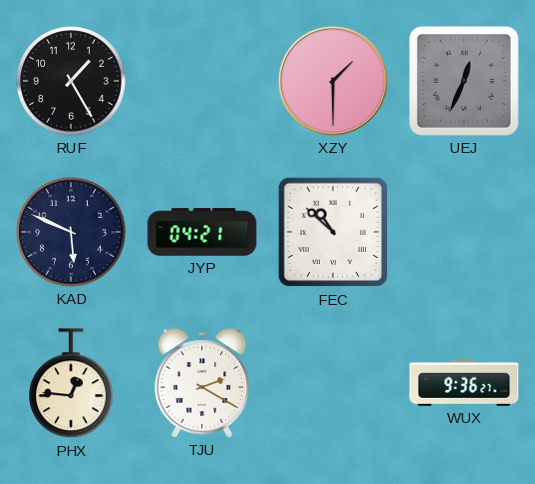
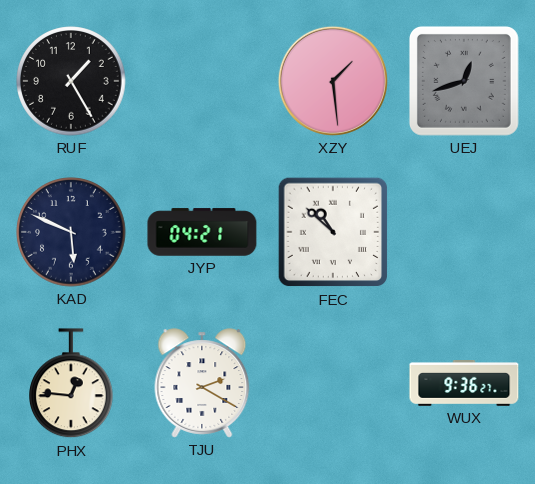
XZY: 1:30 -> 1:29
UEJ: 12:34 -> 12:42
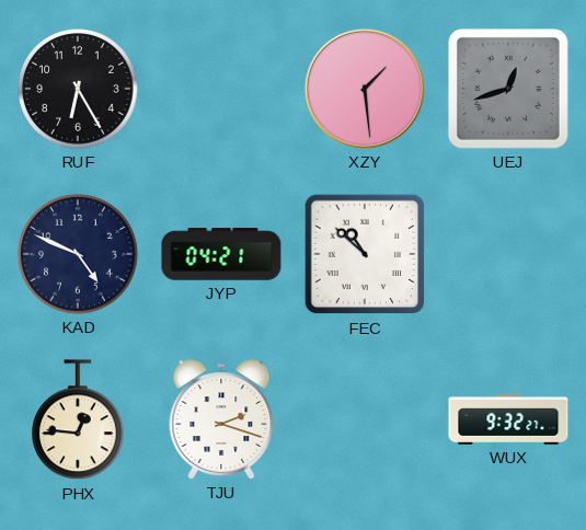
RUF: 1:25 -> 6:25
KAD: 5:49 -> 4:49
TJU: 2:20 -> 2:18
WUX: 9:36 -> 9:32
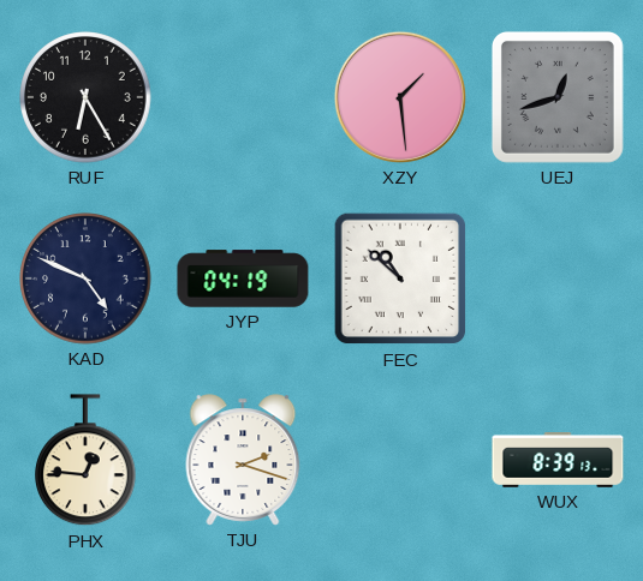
JYP: 04:21 -> 04:19
WUX: 9:32 -> 8:39
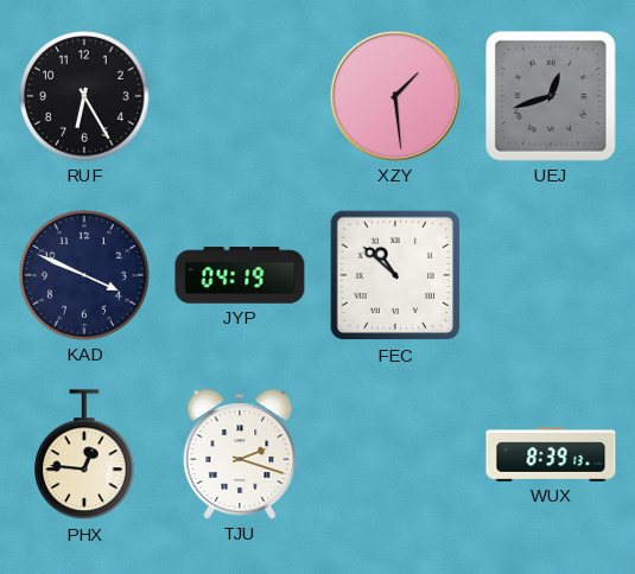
KAD: 4:49 -> 3:49
